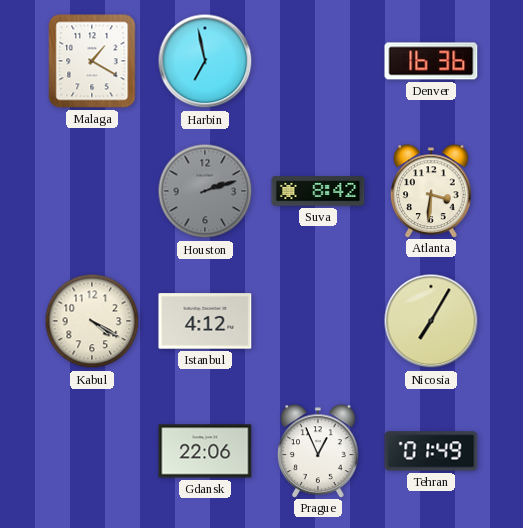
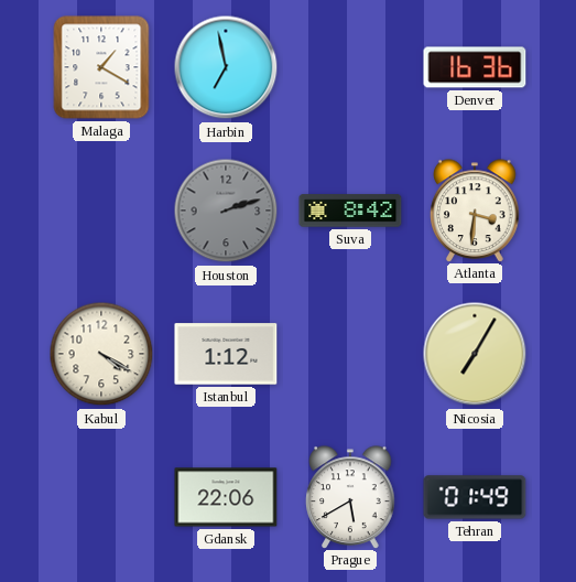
Istanbul: 4:12 -> 1:12
Prague: 12:56 -> 5:40
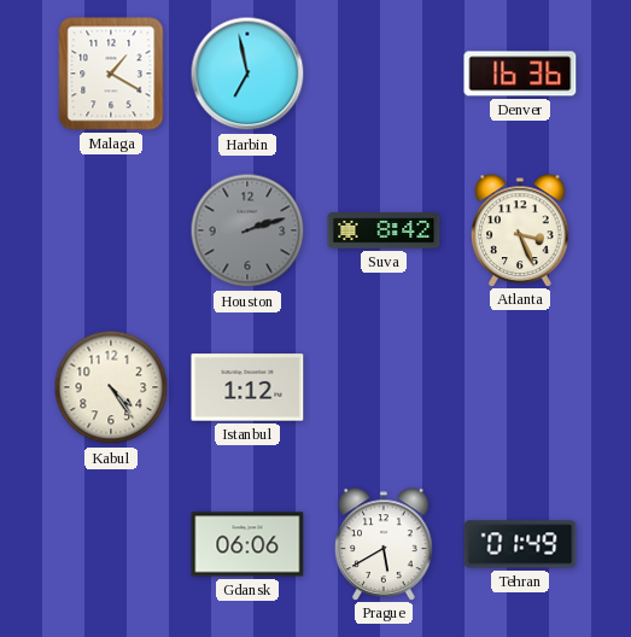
Atlanta: 3:31 -> 3:26
Kabul: 4:20 -> 4:24
Nicosia: 7:05 -> none
Gdansk: 22:06 -> 06:06
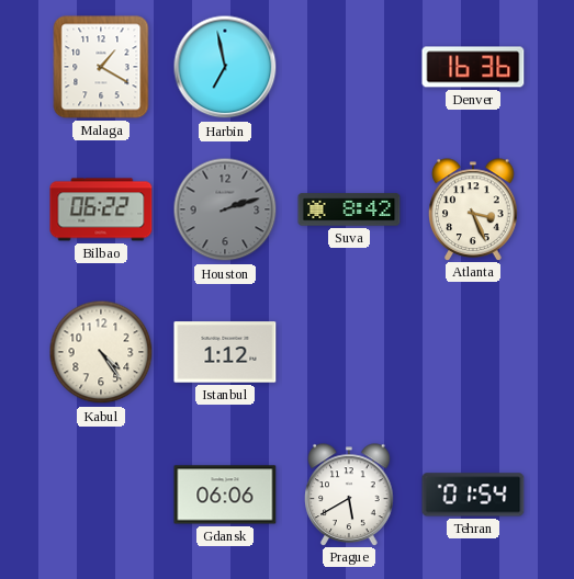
Bilbao: none -> 06:22
Tehran: 01:49 -> 01:54
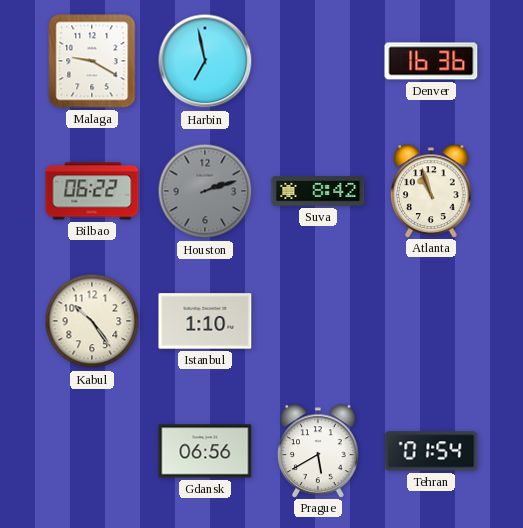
Malaga: 1:20 -> 9:20
Atlanta: 3:26 -> 10:57
Kabul: 4:24 -> 10:24
Istanbul: 1:12 -> 1:10
Gdansk: 06:06 -> 06:56
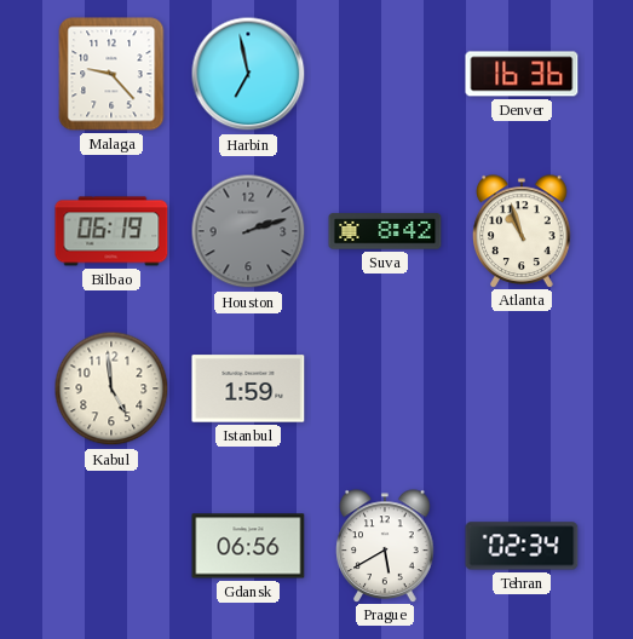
Malaga: 9:20 -> 9:23
Bilbao: 06:22 -> 06:19
Kabul: 10:24 -> 4:59
Istanbul: 1:10 -> 1:59
Tehran: 01:54 -> 02:34
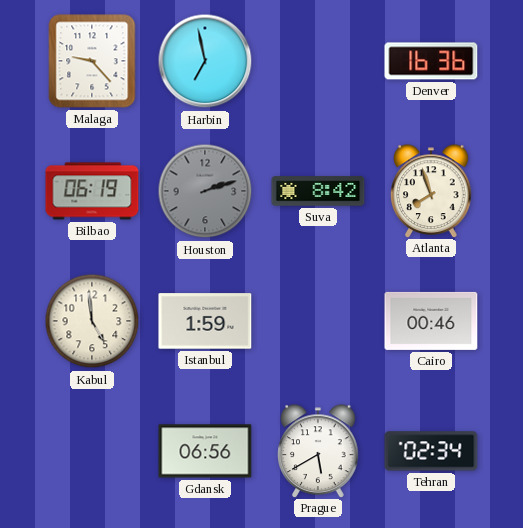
Atlanta: 10:57 -> 7:57
Cairo: none -> 00:46
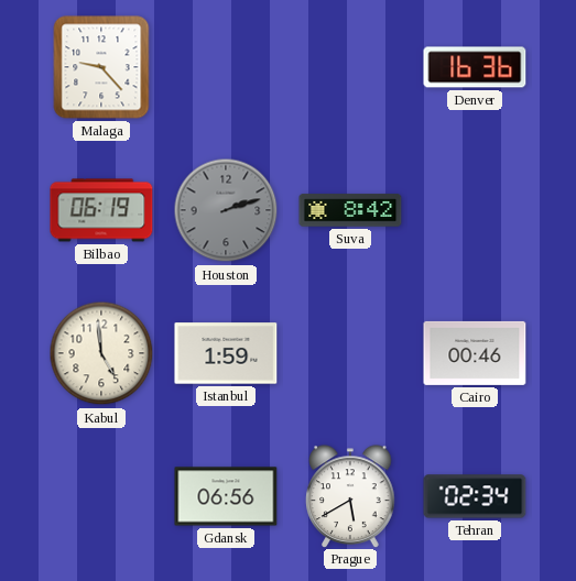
Harbin: 6:58 -> none
Atlanta: 7:57 -> none
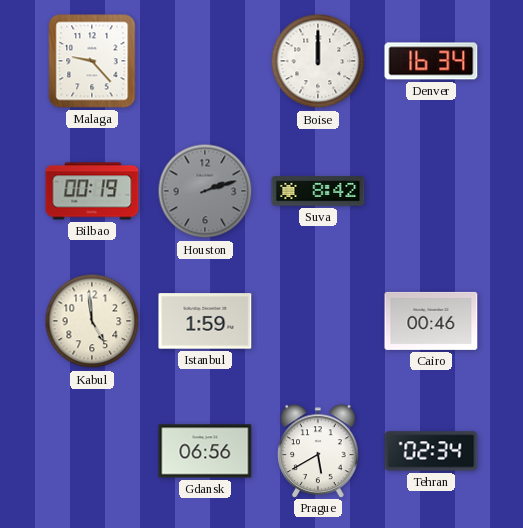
Boise: none -> 12:00
Denver: 16:36 -> 16:34
Bilbao: 06:19 -> 00:19
